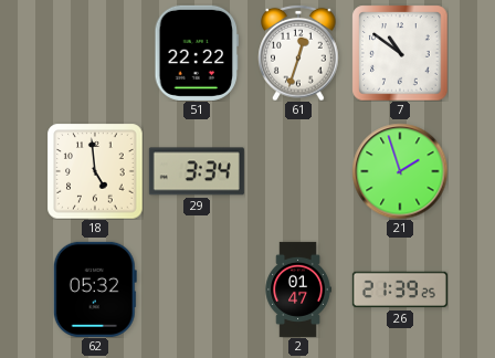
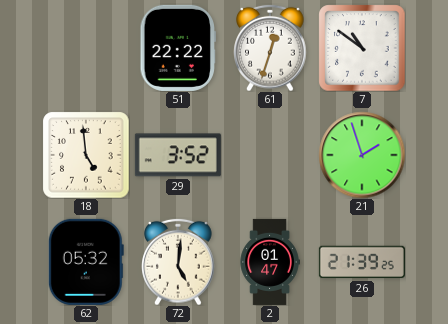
29: 3:34 -> 3:52
72: none -> 5:01
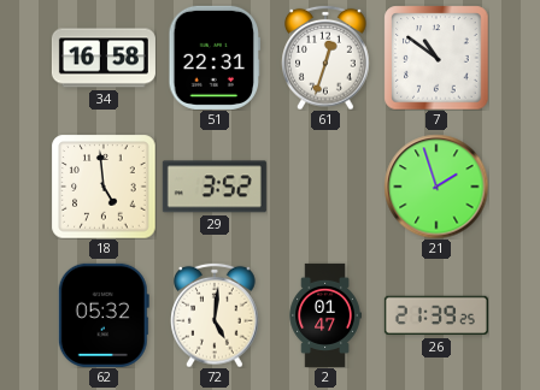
34: none -> 16:58
51: 22:22 -> 22:31
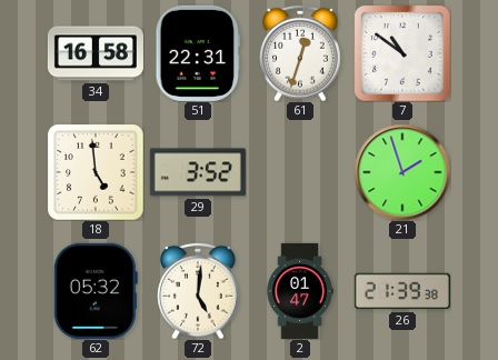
26: 21:39:25 -> 21:39:38
